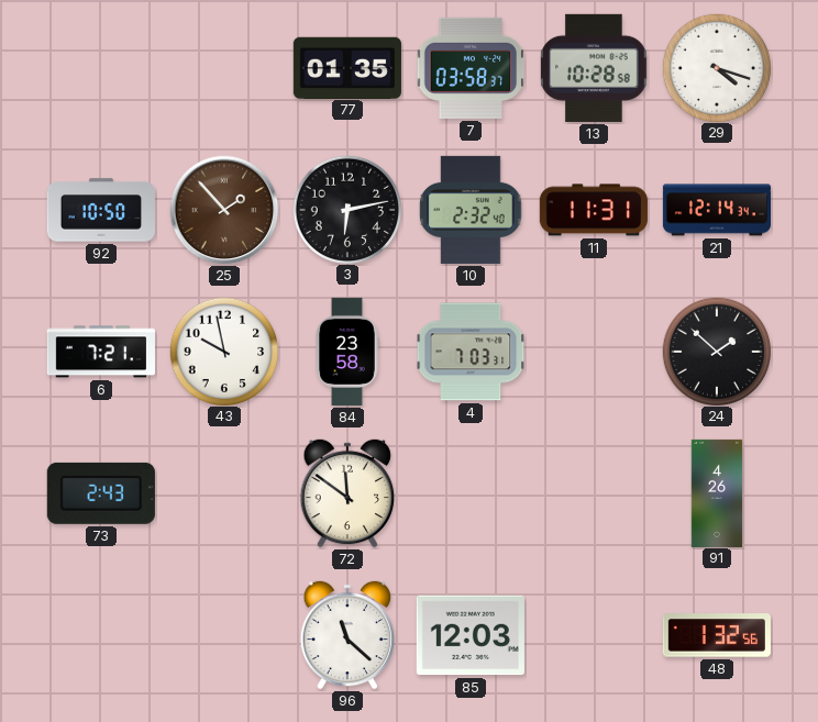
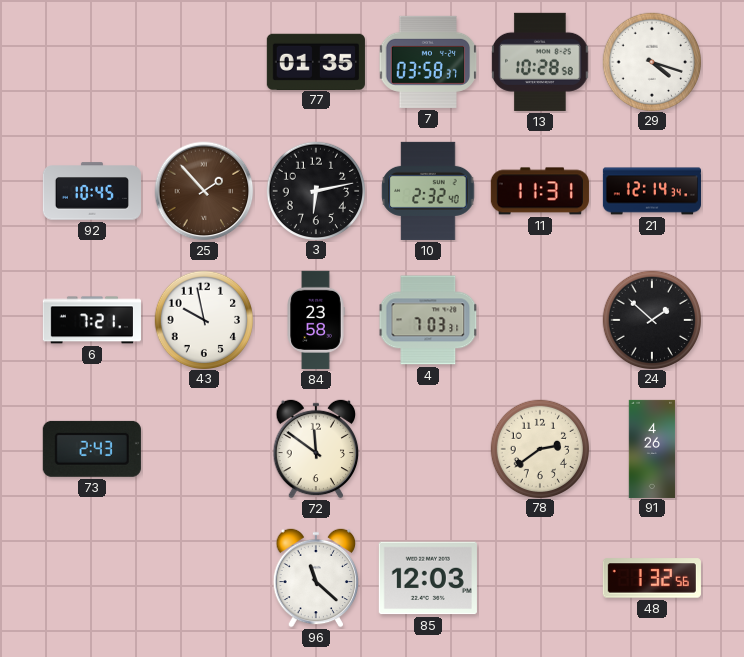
92: 10:50 -> 10:45
78: none -> 2:39
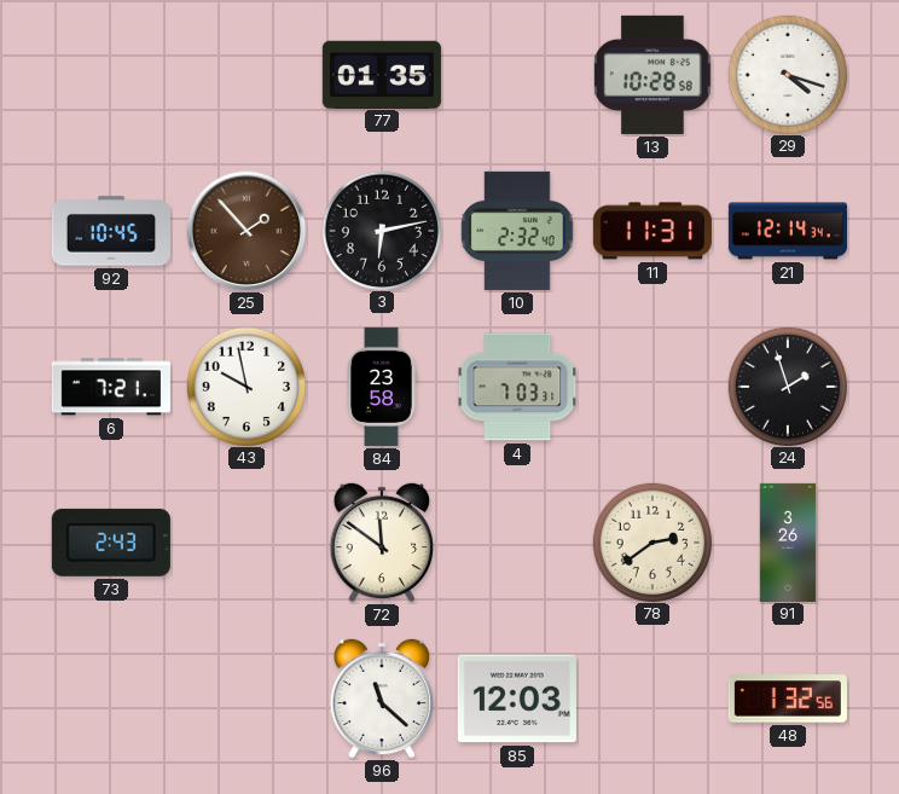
7: 03:58 -> none
24: 1:52 -> 1:57
91: 4:26 -> 3:26
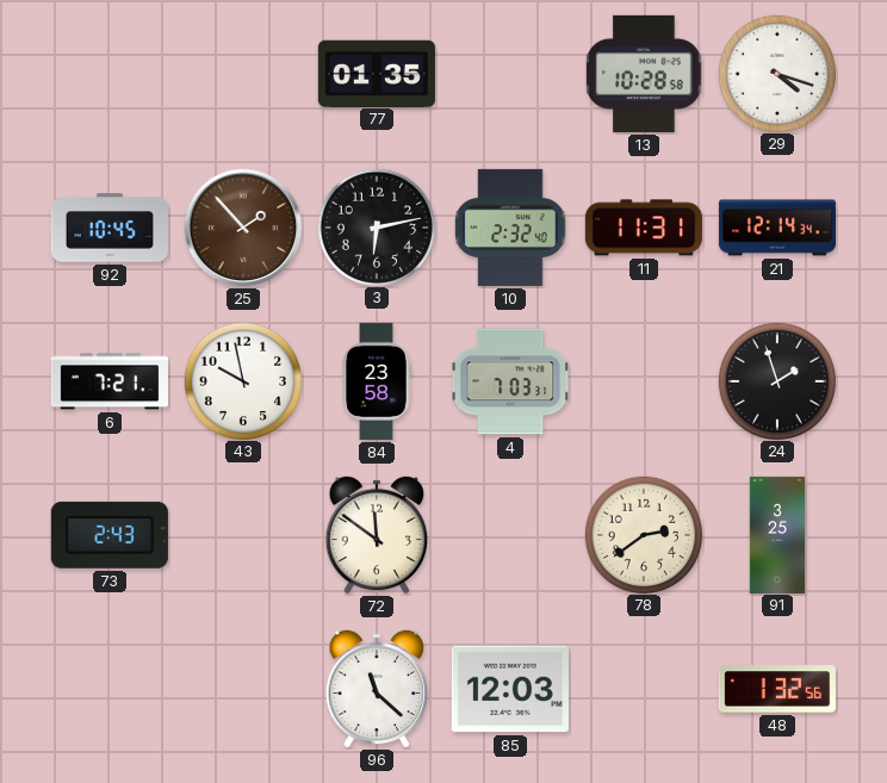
91: 3:26 -> 3:25
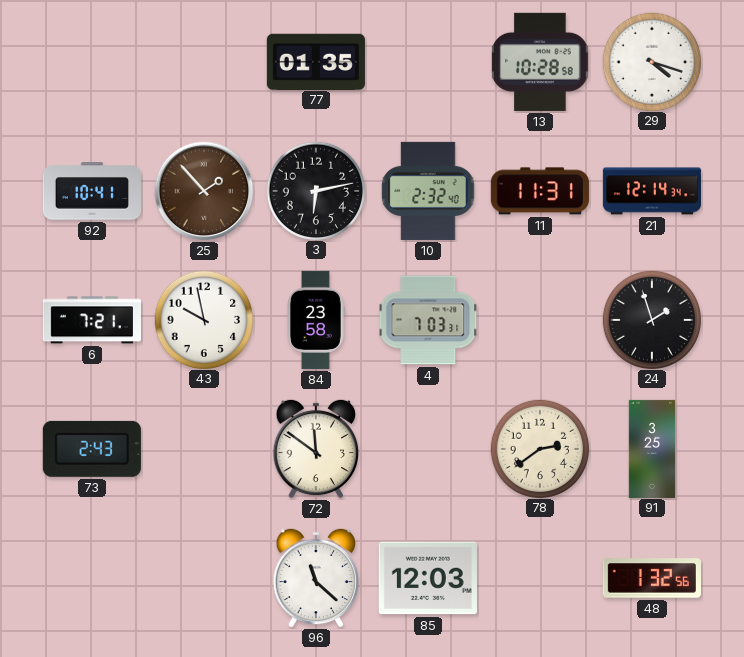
92: 10:45 -> 10:41
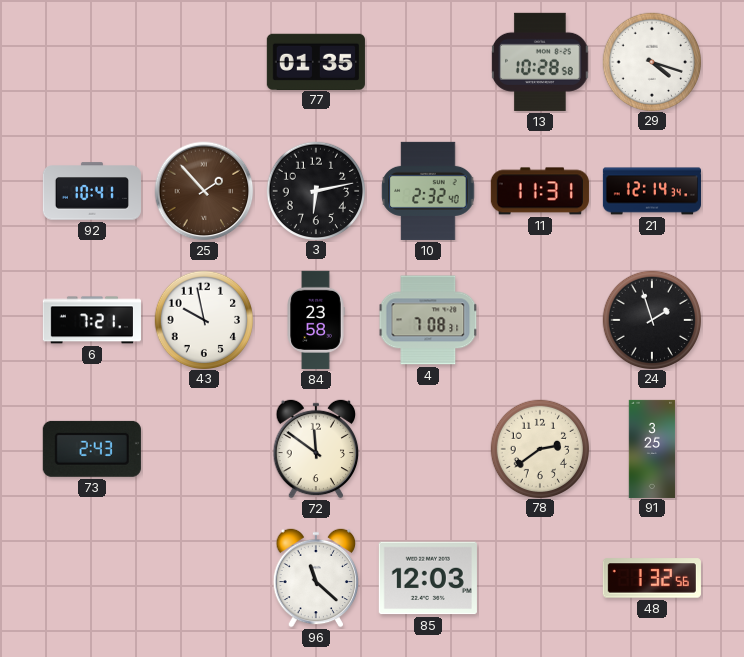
4: 7:03 -> 7:08
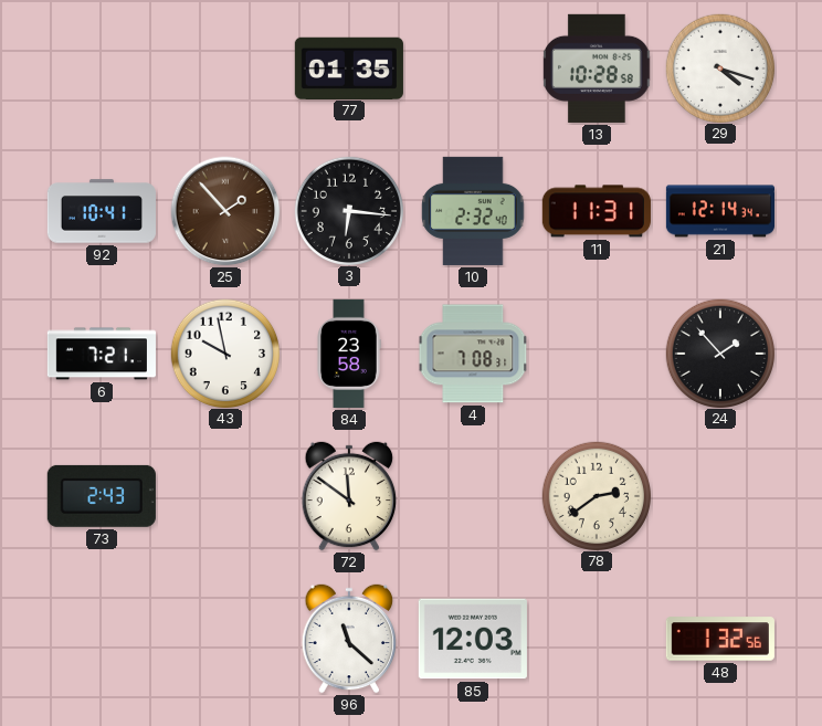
3: 6:13 -> 6:16
24: 1:57 -> 1:53
91: 3:25 -> none
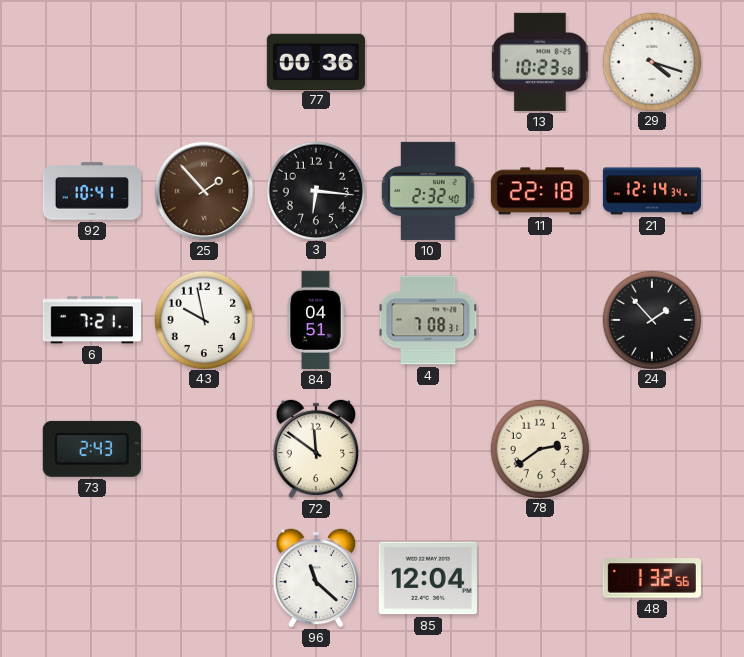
77: 01:35 -> 00:36
13: 10:28 -> 10:23
11: 11:31 -> 22:18
84: 23:58 -> 04:51
85: 12:03 -> 12:04
